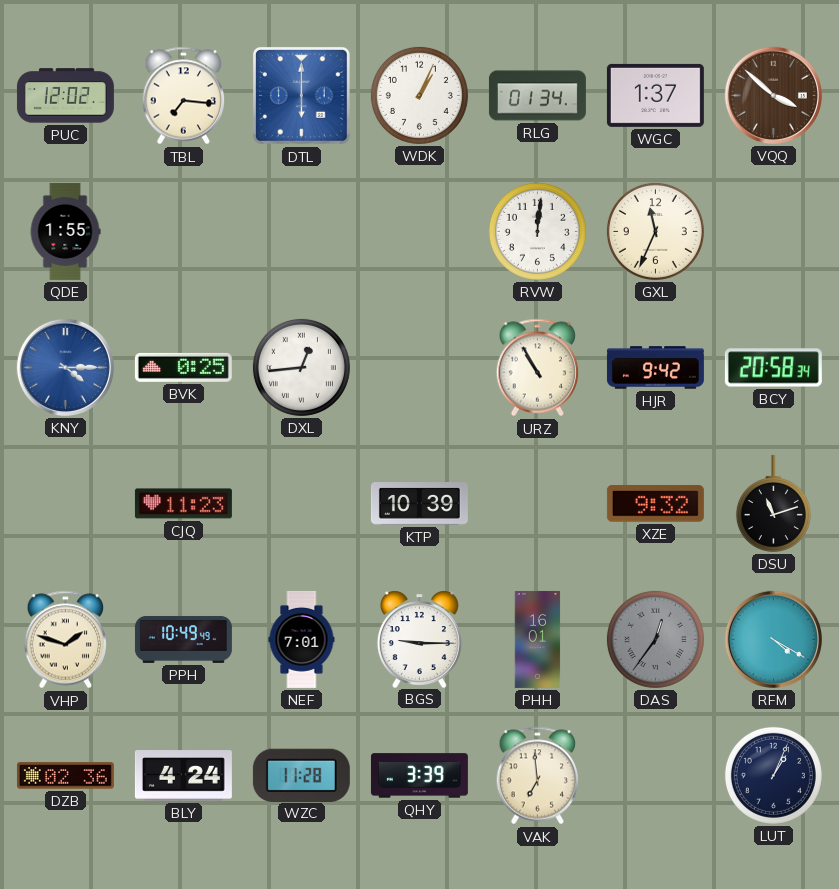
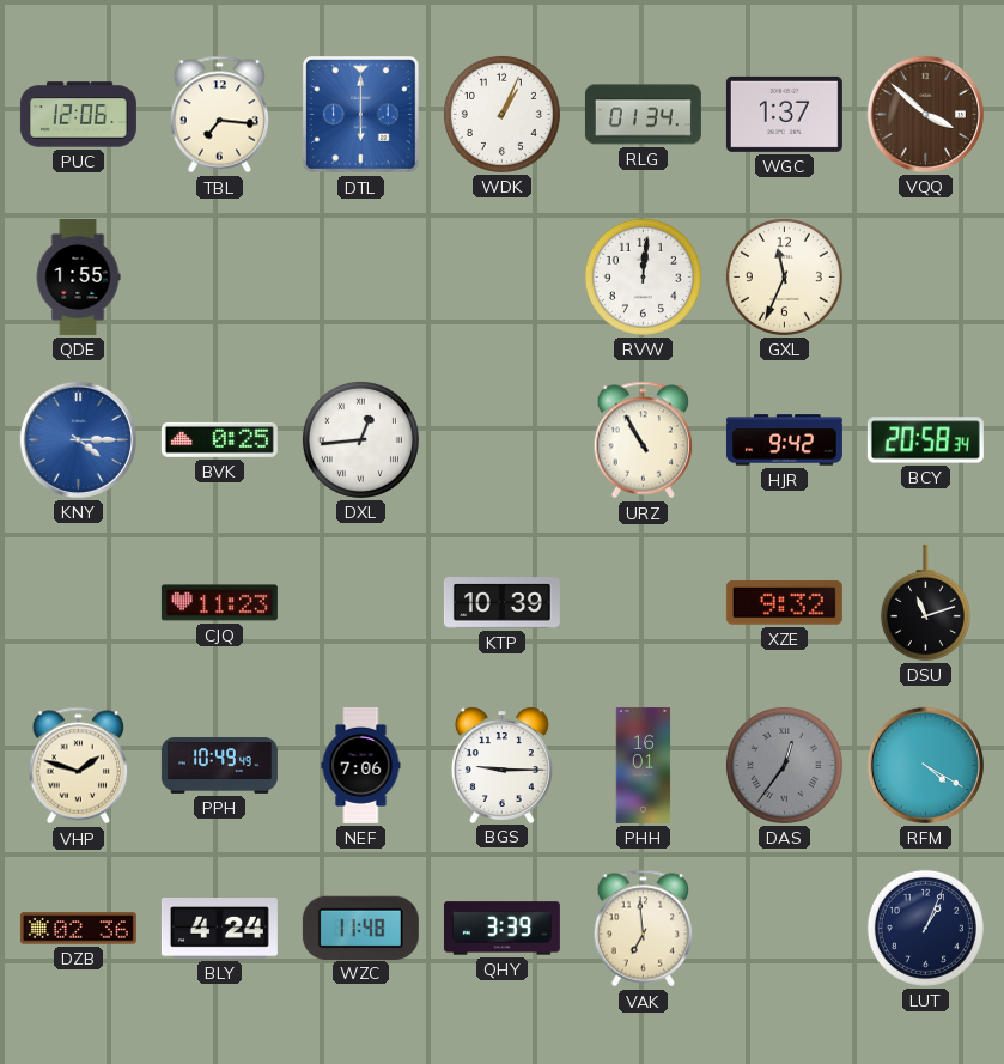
PUC: 12:02 -> 12:06
NEF: 7:01 -> 7:06
WZC: 11:28 -> 11:48
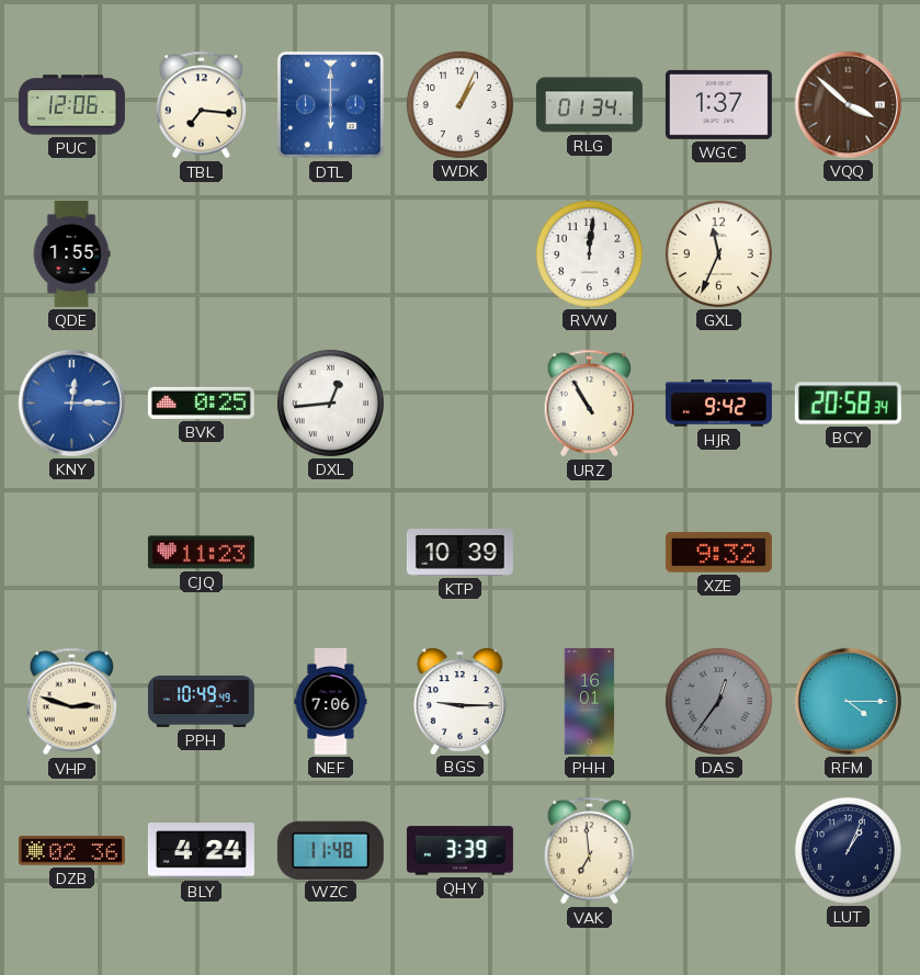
KNY: 4:15 -> 12:15
DSU: 11:12 -> none
VHP: 1:48 -> 2:48
RFM: 4:20 -> 4:15
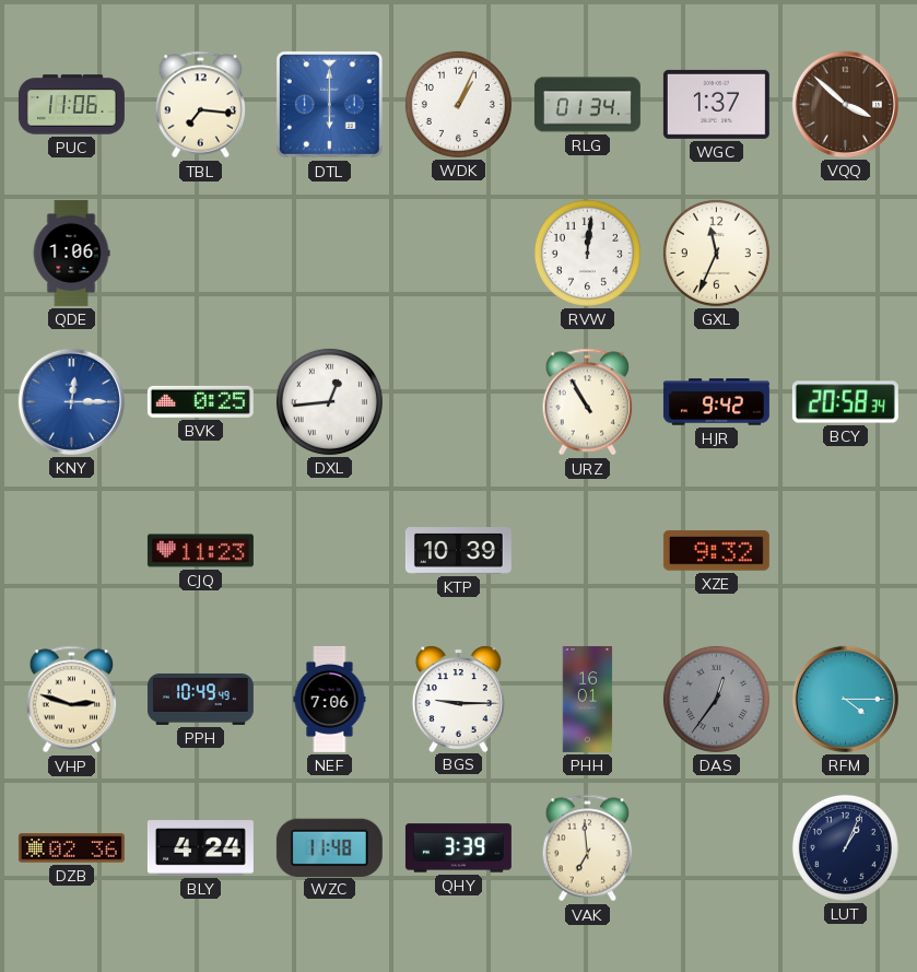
PUC: 12:06 -> 11:06
QDE: 1:55 -> 1:06
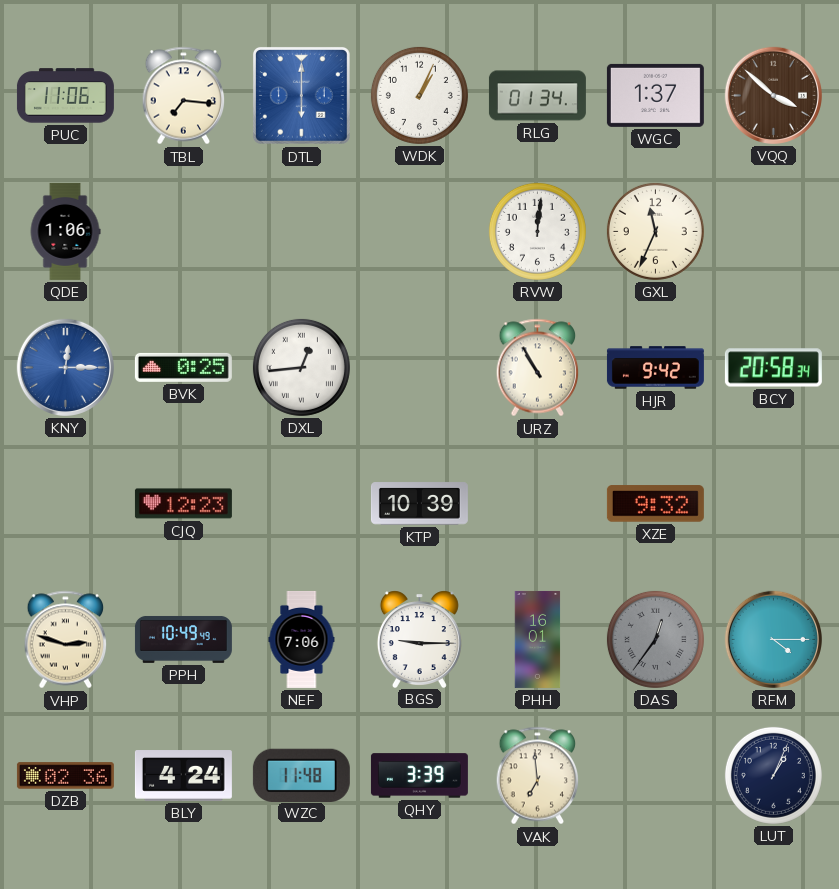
CJQ: 11:23 -> 12:23
